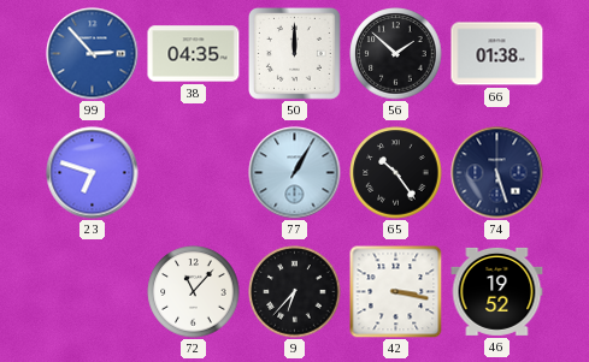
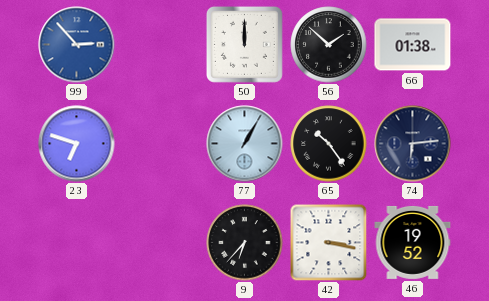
38: 04:35 -> none
74: 5:27 -> 6:14
72: 11:07 -> none
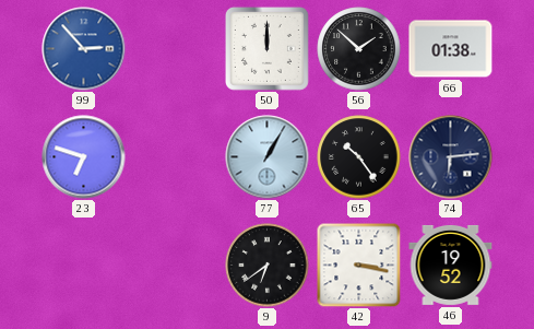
9: 6:37 -> 6:39
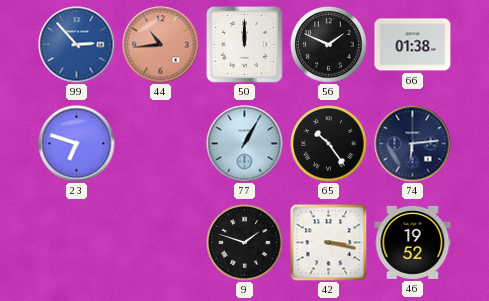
44: none -> 10:44
56: 1:52 -> 1:49
9: 6:39 -> 1:48
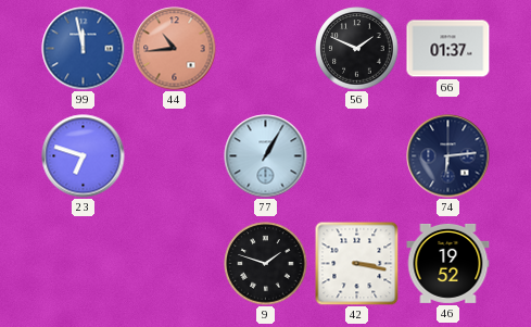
99: 2:53 -> 11:58
50: 12:00 -> none
66: 01:38 -> 01:37
65: 10:24 -> none
